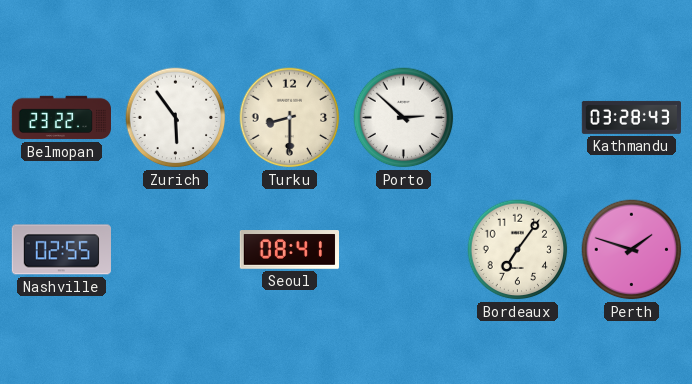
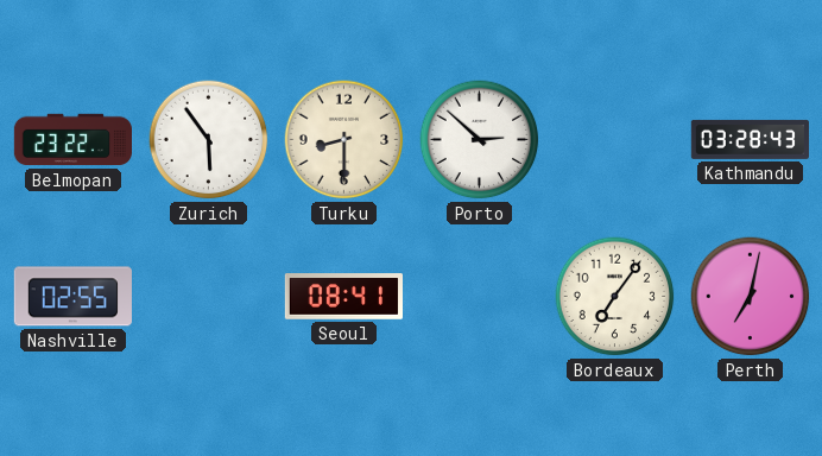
Perth: 1:48 -> 7:02
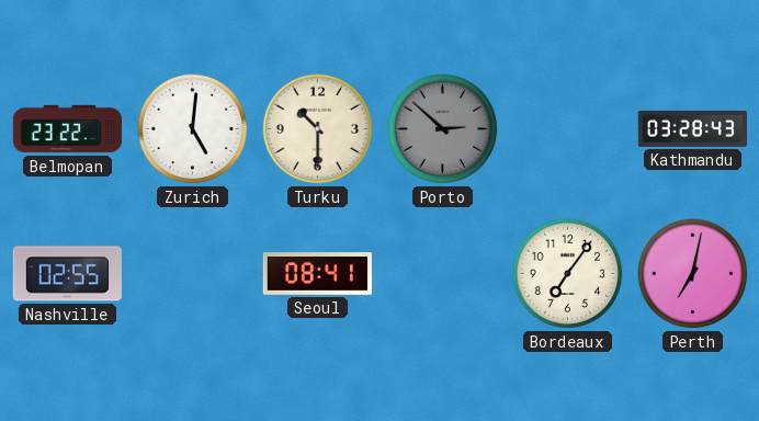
Zurich: 5:54 -> 5:01
Turku: 8:30 -> 10:30
Porto dial: white -> grey
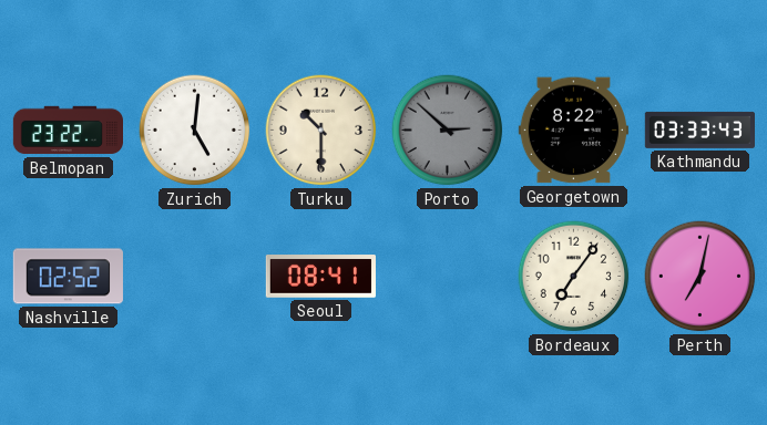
Georgetown: none -> 8:22
Kathmandu: 03:28 -> 03:33
Nashville: 02:55 -> 02:52
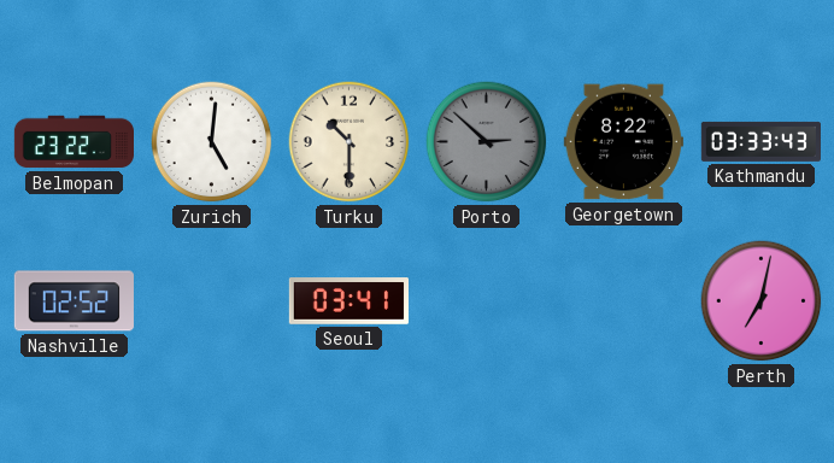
Seoul: 08:41 -> 03:41
Bordeaux: 7:06 -> none
